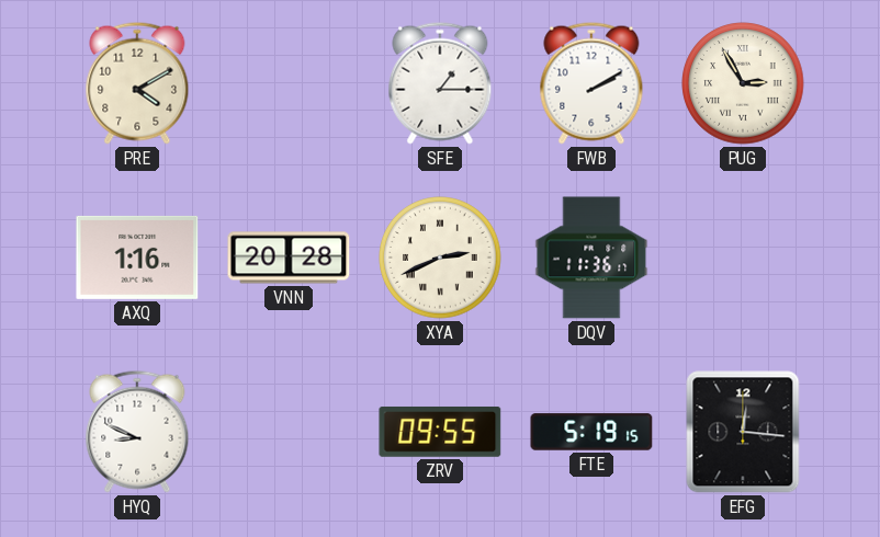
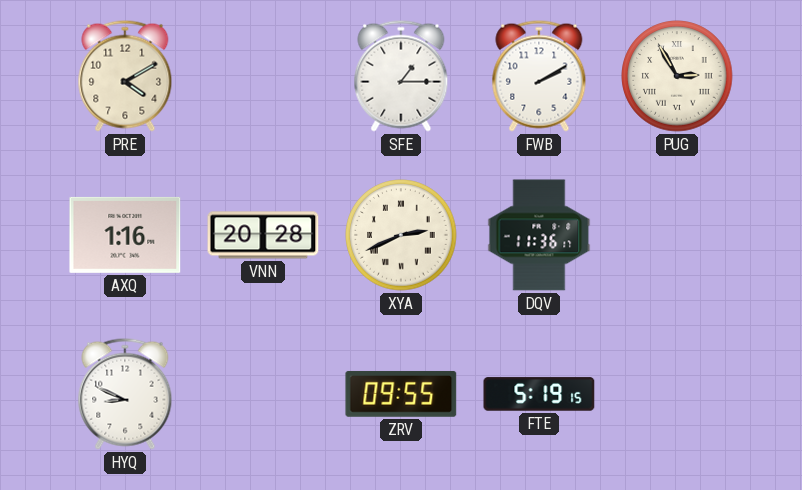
EFG: 12:16 -> none
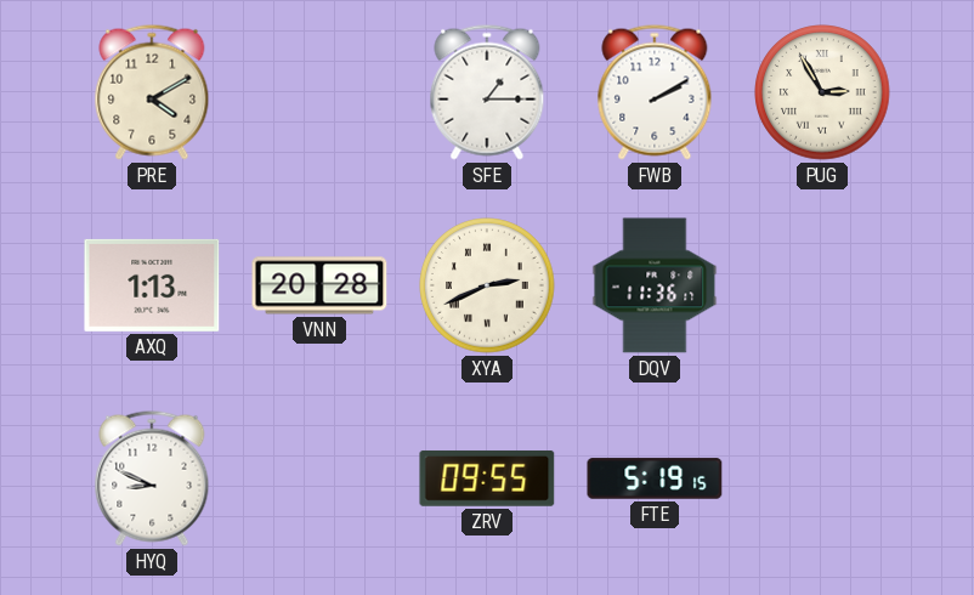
AXQ: 1:16 -> 1:13
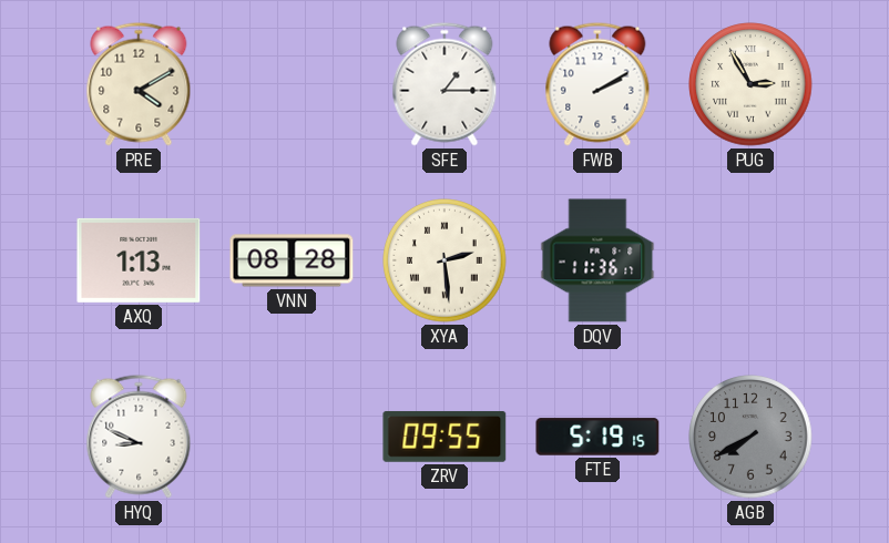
VNN: 20:28 -> 08:28
XYA: 2:41 -> 2:29
AGB: none -> 7:40
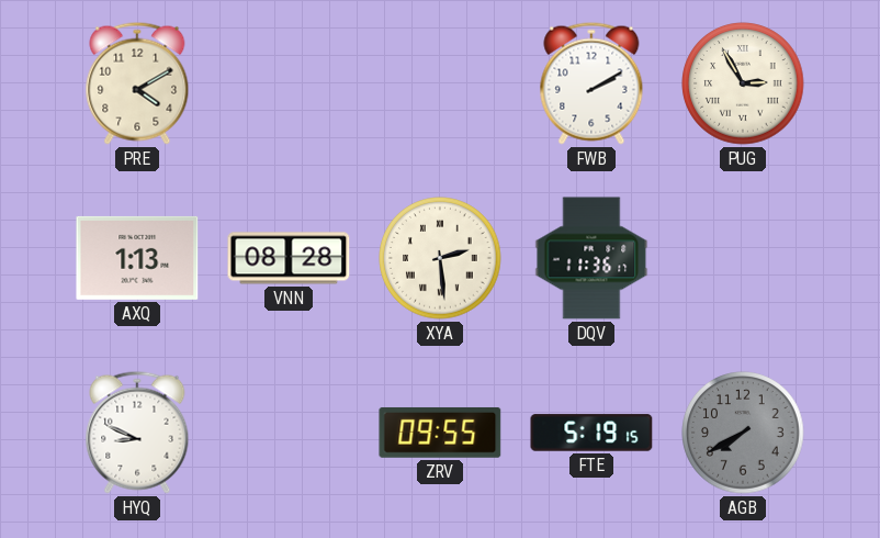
SFE: 1:15 -> none
